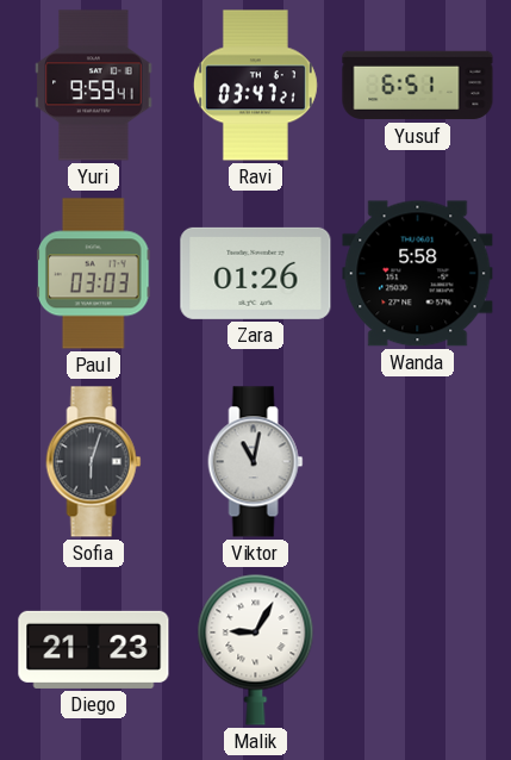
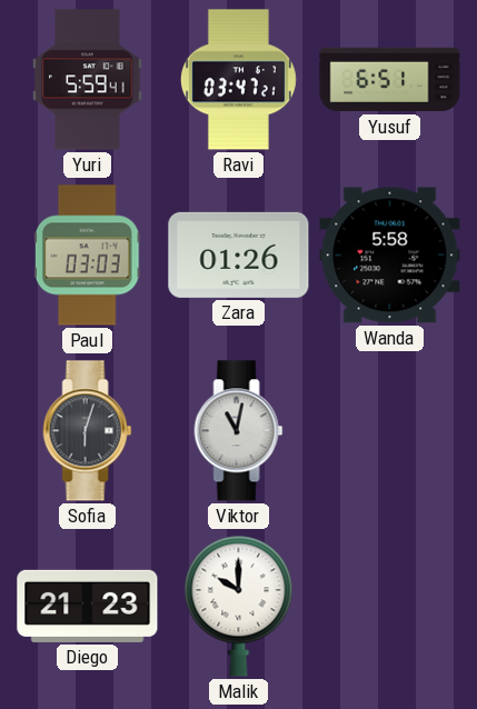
Yuri: 9:59 -> 5:59
Malik: 9:05 -> 10:00
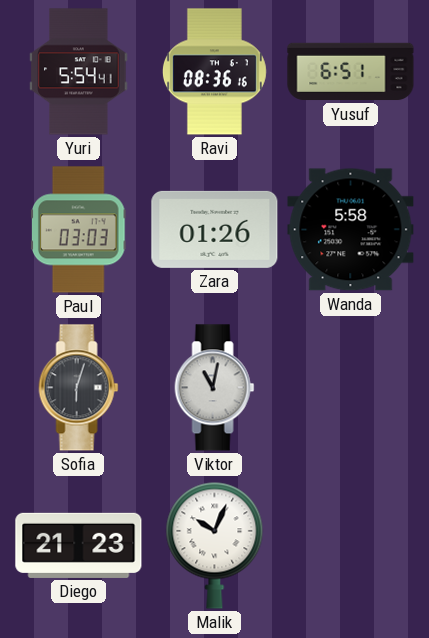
Yuri: 5:59 -> 5:54
Ravi: 03:47 -> 08:36
Malik: 10:00 -> 10:04
